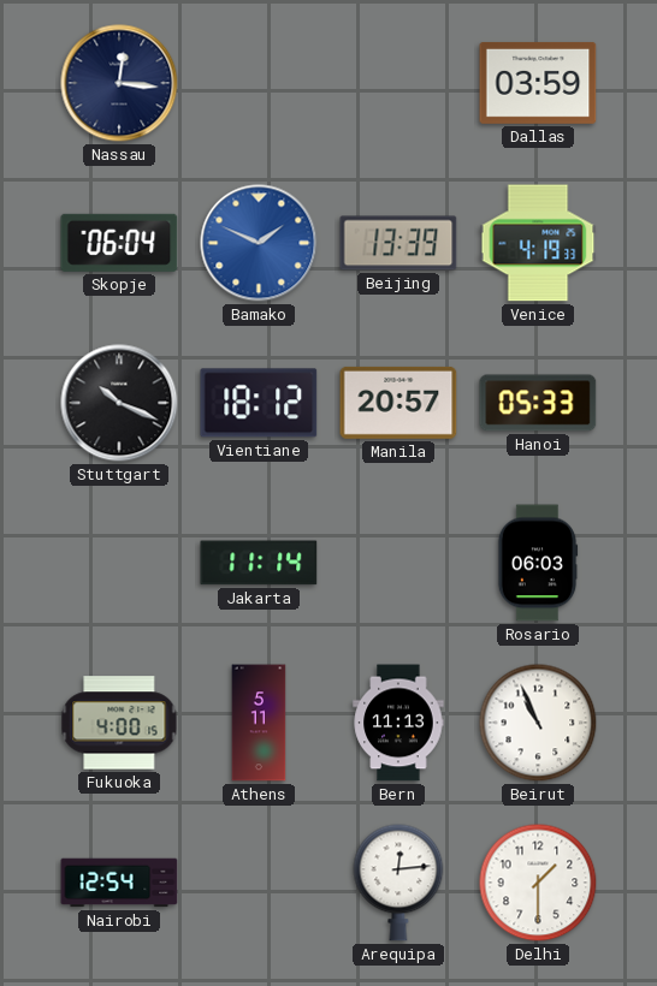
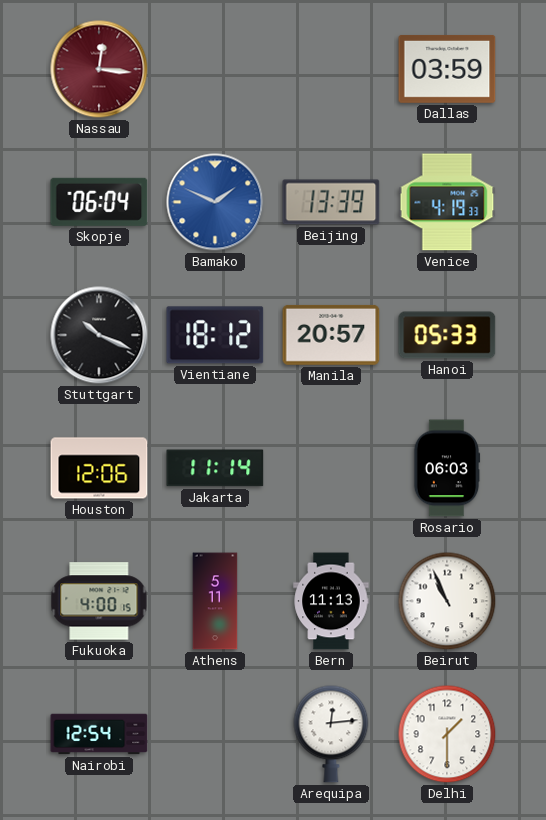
Nassau dial: navy -> burgundy
Houston: none -> 12:06
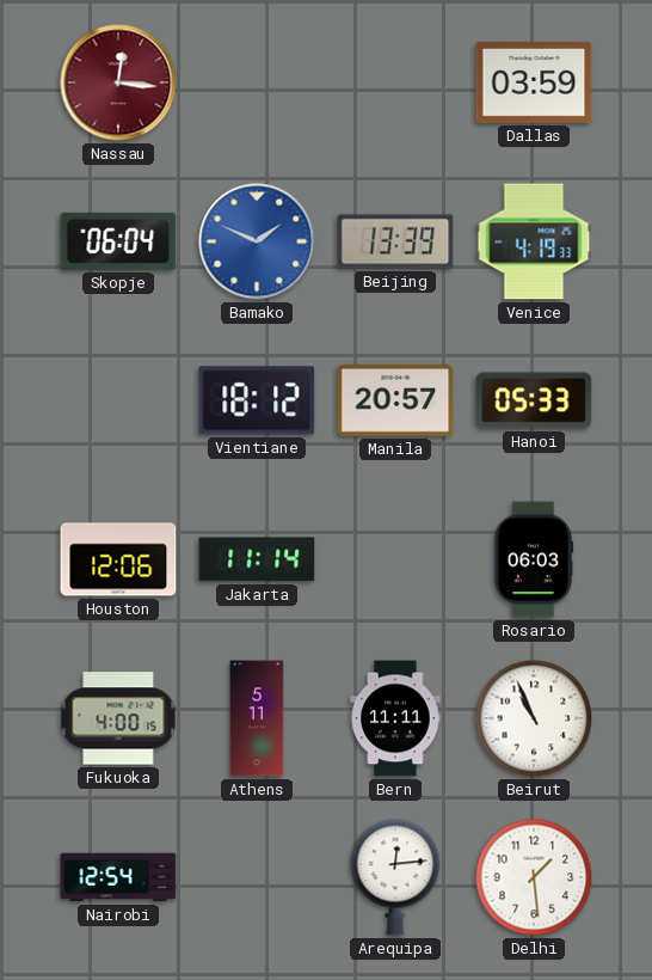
Stuttgart: 10:19 -> none
Bern: 11:13 -> 11:11
Delhi: 1:30 -> 1:29
